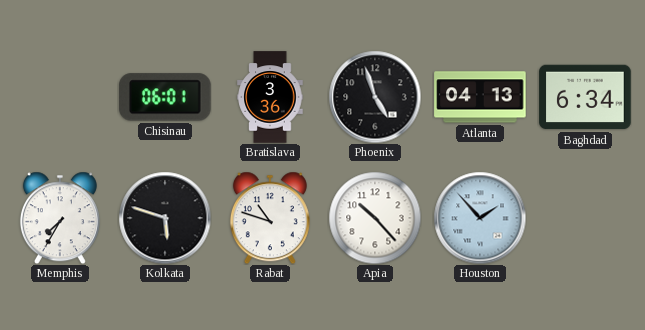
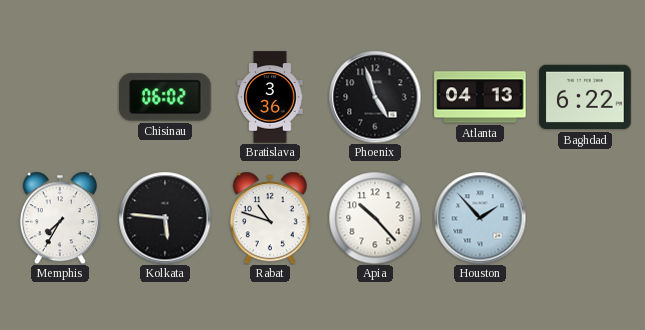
Chisinau: 06:01 -> 06:02
Baghdad: 6:34 -> 6:22
Kolkata: 5:48 -> 5:46
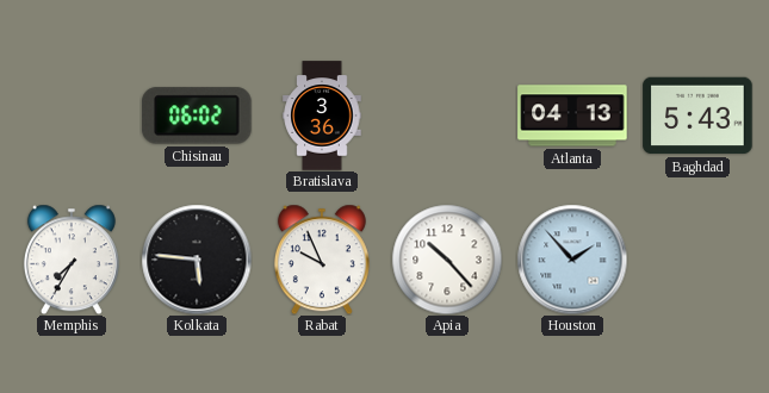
Phoenix: 4:57 -> none
Baghdad: 6:22 -> 5:43
Rabat: 10:48 -> 9:56
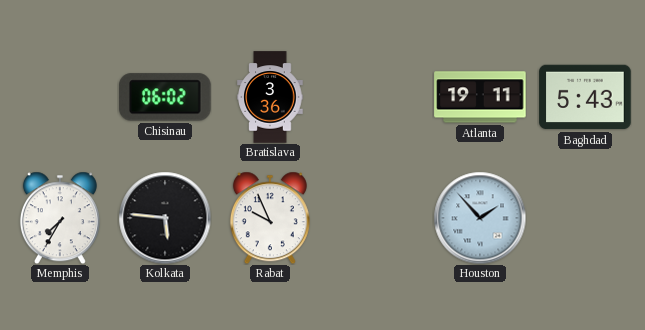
Atlanta: 04:13 -> 19:11
Apia: 10:23 -> none
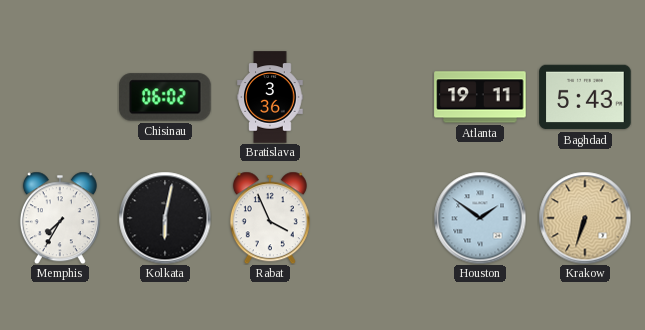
Kolkata: 5:46 -> 6:02
Rabat: 9:56 -> 3:56
Houston: 1:53 -> 1:51
Krakow: none -> 6:33
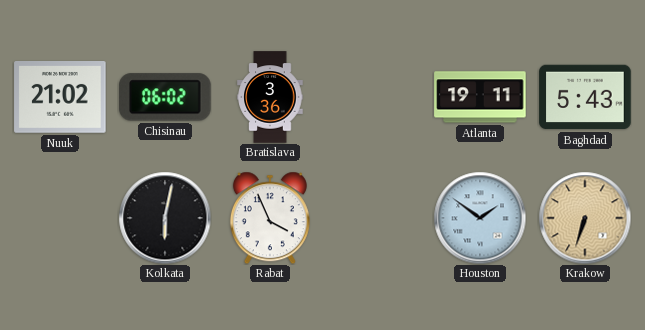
Nuuk: none -> 21:02
Memphis: 7:35 -> none
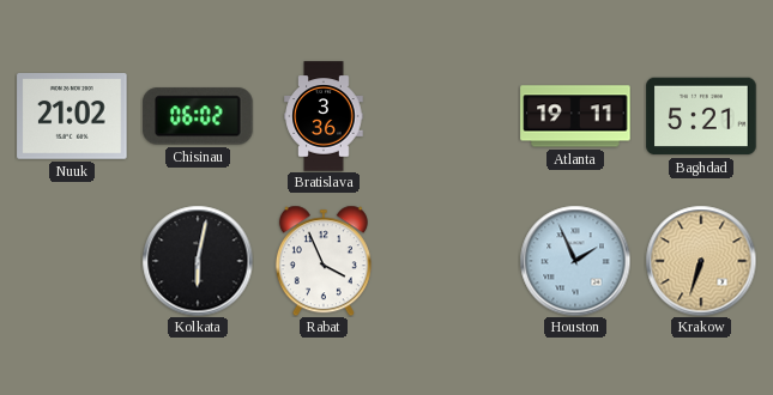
Baghdad: 5:43 -> 5:21
Houston: 1:51 -> 1:56
